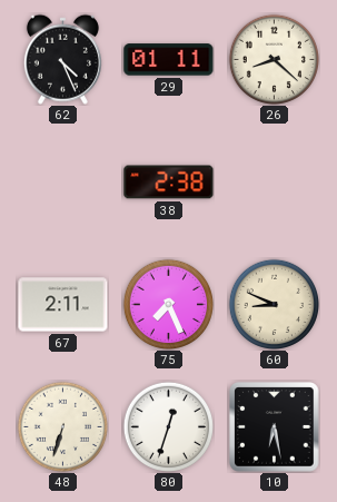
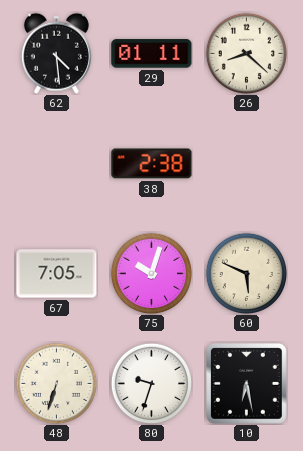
62: 4:26 -> 4:29
67: 2:11 -> 7:05
75: 7:26 -> 10:03
60: 8:49 -> 5:49
80: 12:33 -> 9:33
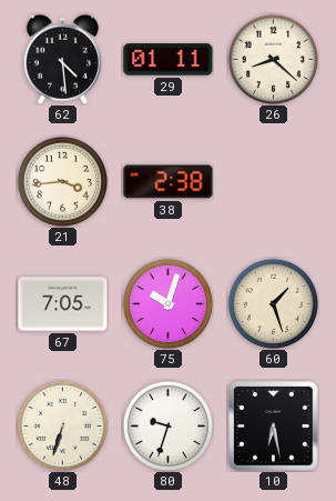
21: none -> 3:44
60: 5:49 -> 1:27
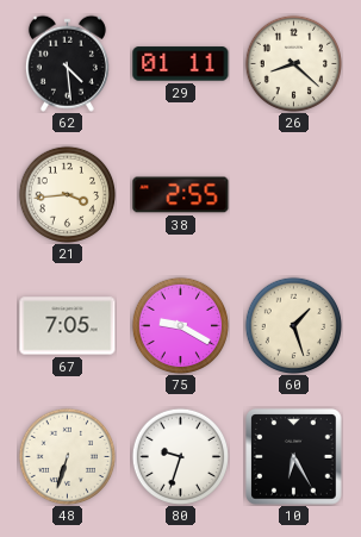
38: 2:38 -> 2:55
75: 10:03 -> 9:20
10: 6:28 -> 6:25
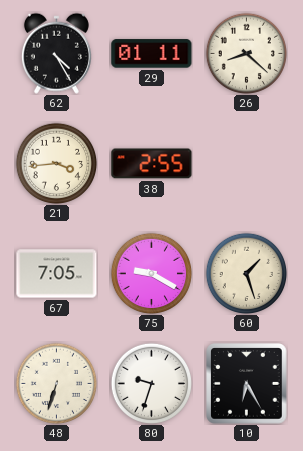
62: 4:29 -> 4:25
